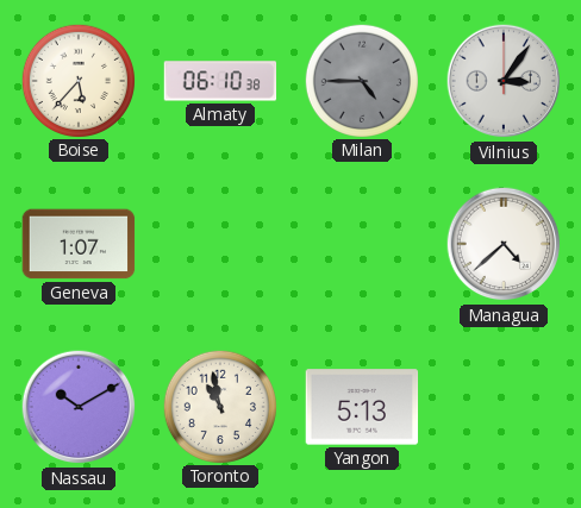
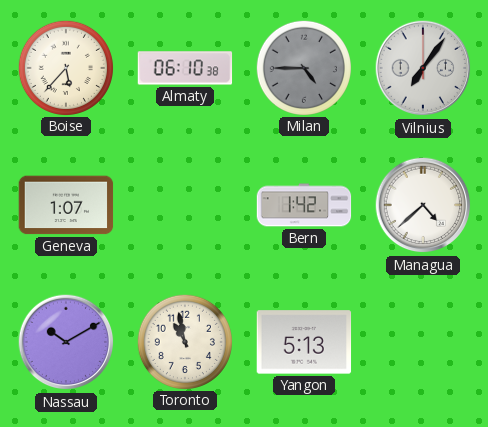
Vilnius: 3:06 -> 7:06
Bern: none -> 1:42
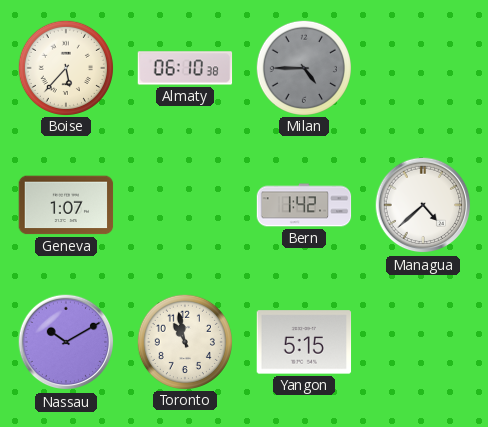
Vilnius: 7:06 -> none
Yangon: 5:13 -> 5:15
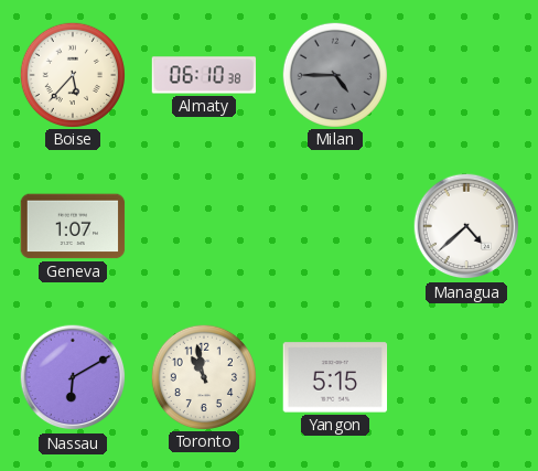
Bern: 1:42 -> none
Nassau: 10:10 -> 6:10
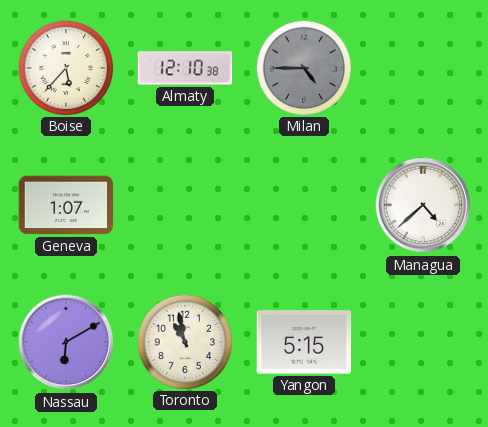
Almaty: 06:10 -> 12:10
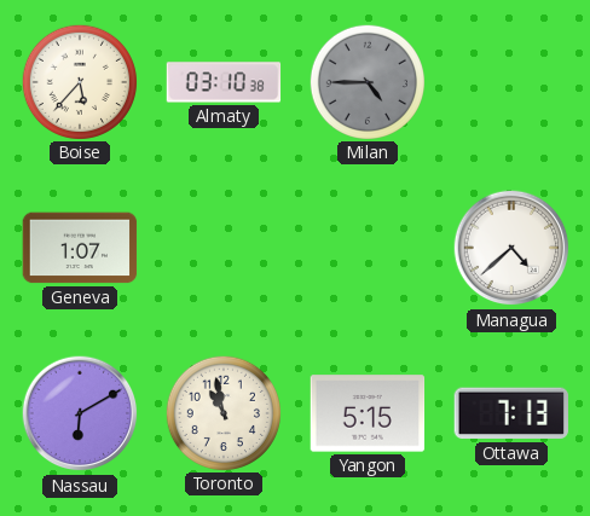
Almaty: 12:10 -> 03:10
Ottawa: none -> 7:13
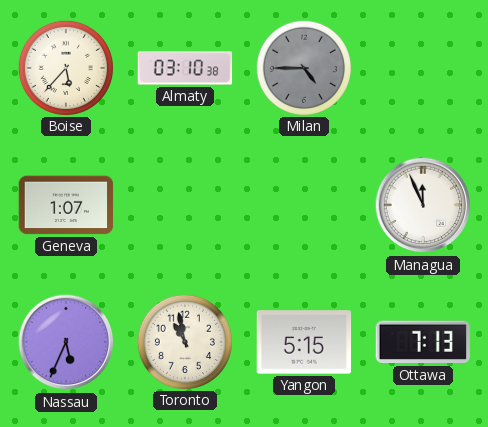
Managua: 4:38 -> 11:56
Nassau: 6:10 -> 5:34
